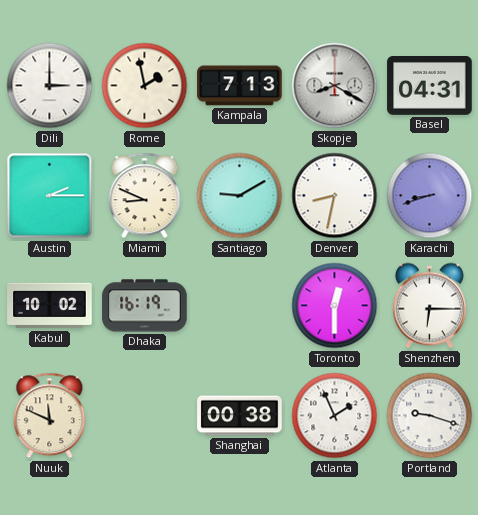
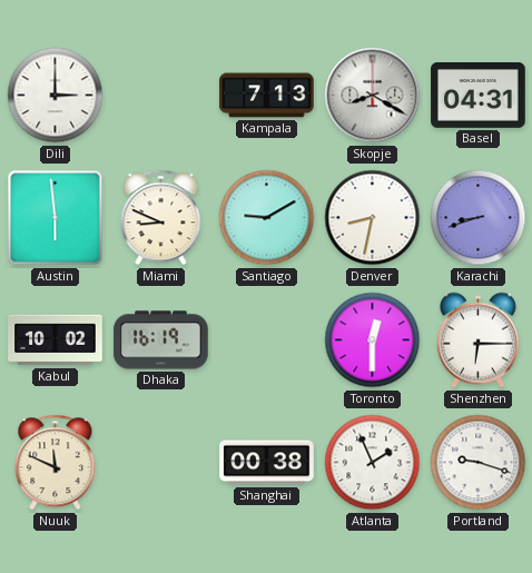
Rome: 1:58 -> none
Austin: 2:15 -> 5:59
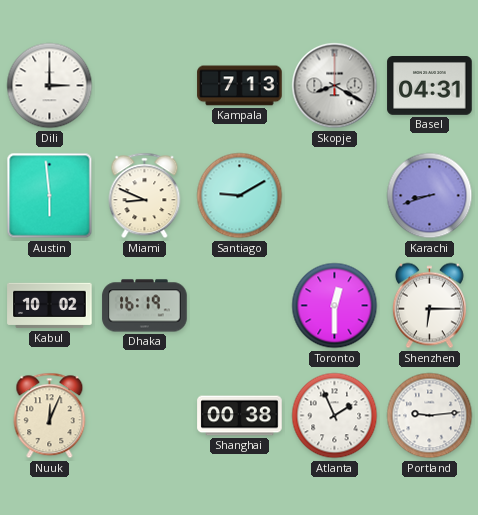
Denver: 8:32 -> none
Nuuk: 11:49 -> 12:04
Portland: 9:18 -> 9:14
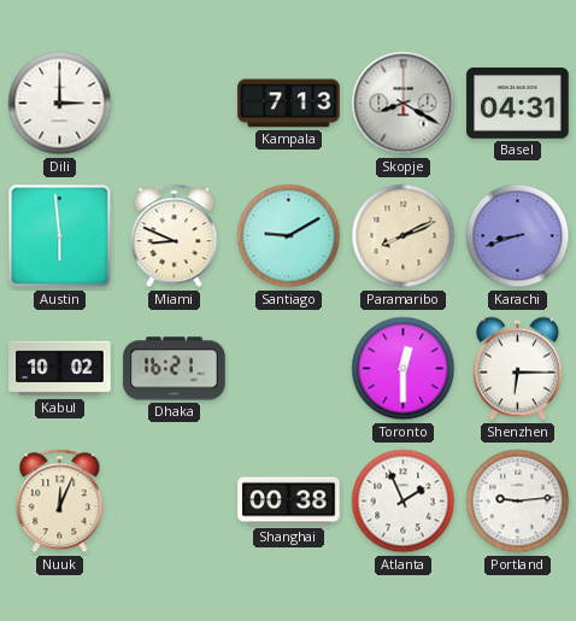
Paramaribo: none -> 8:11
Dhaka: 16:19 -> 16:21
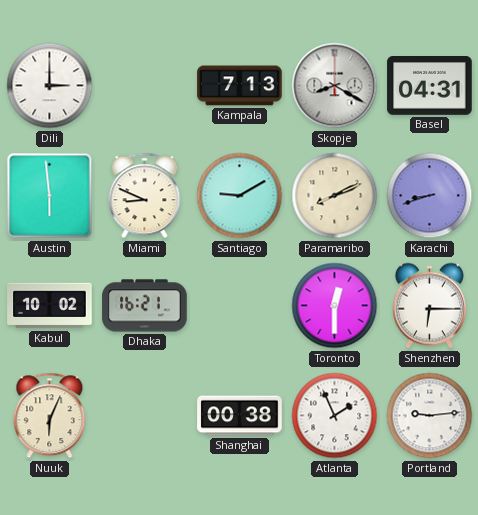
Nuuk: 12:04 -> 6:04
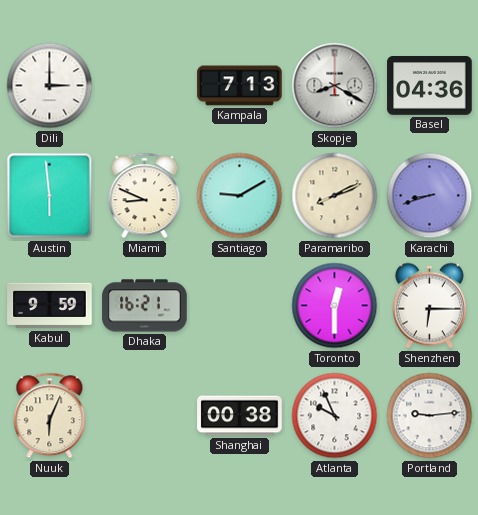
Basel: 04:31 -> 04:36
Kabul: 10:02 -> 9:59
Atlanta: 1:56 -> 9:56
